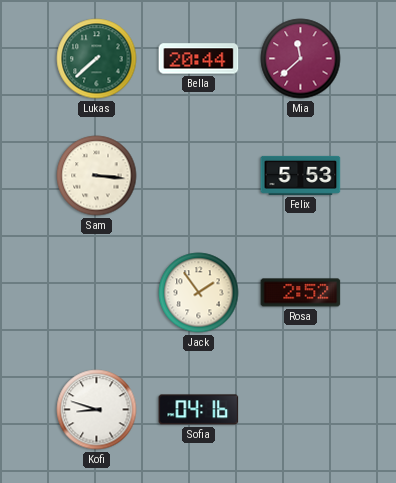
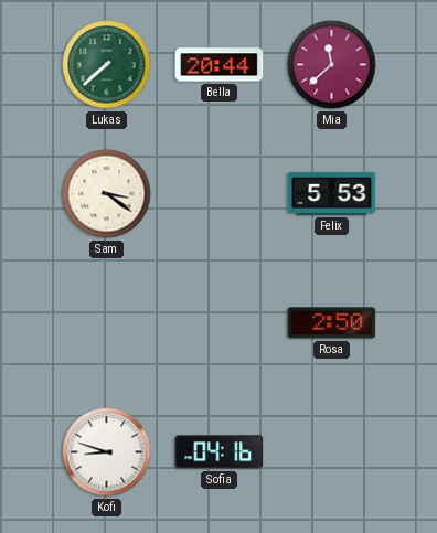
Sam: 3:16 -> 3:21
Jack: 1:54 -> none
Rosa: 2:52 -> 2:50
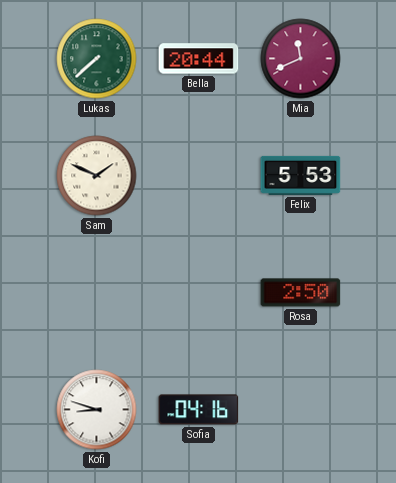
Mia: 11:38 -> 11:41
Sam: 3:21 -> 1:49
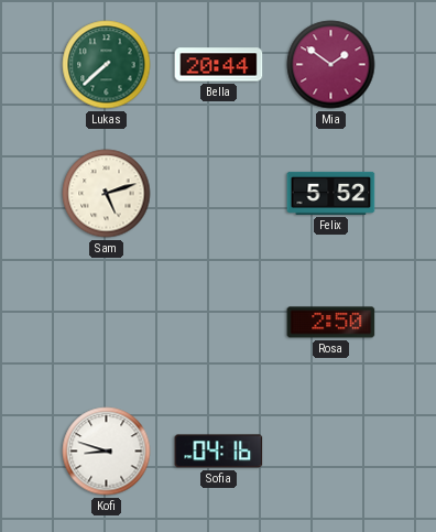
Mia: 11:41 -> 1:51
Sam: 1:49 -> 5:12
Felix: 5:53 -> 5:52
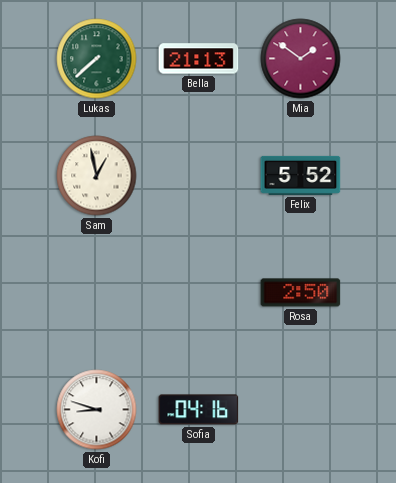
Bella: 20:44 -> 21:13
Sam: 5:12 -> 12:58
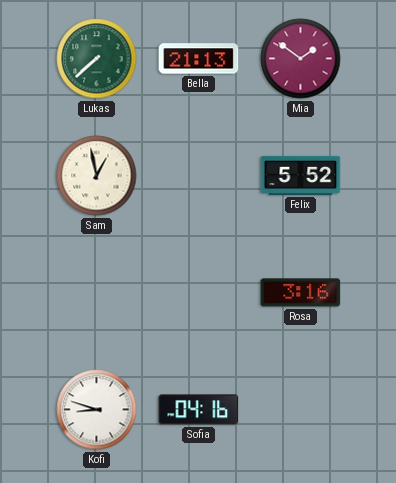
Rosa: 2:50 -> 3:16
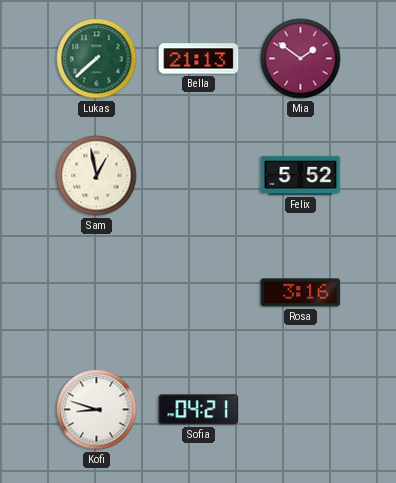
Sofia: 04:16 -> 04:21
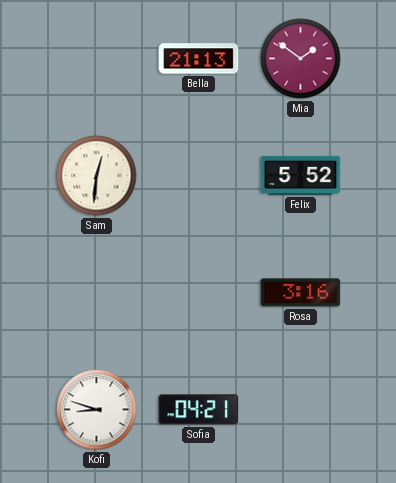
Lukas: 7:38 -> none
Sam: 12:58 -> 12:31
